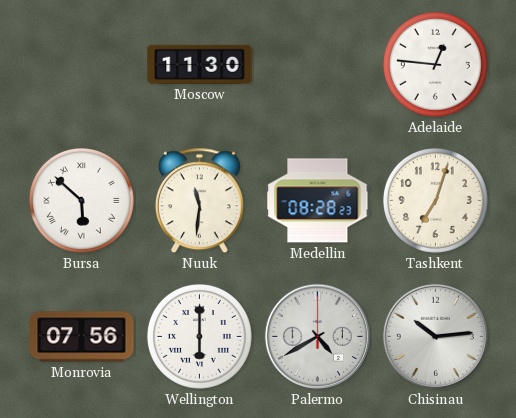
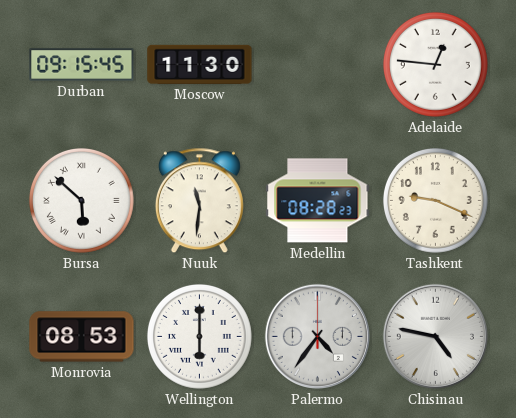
Durban: none -> 09:15
Tashkent: 7:03 -> 9:19
Monrovia: 07:56 -> 08:53
Palermo: 4:40 -> 4:36
Chisinau: 10:14 -> 4:47
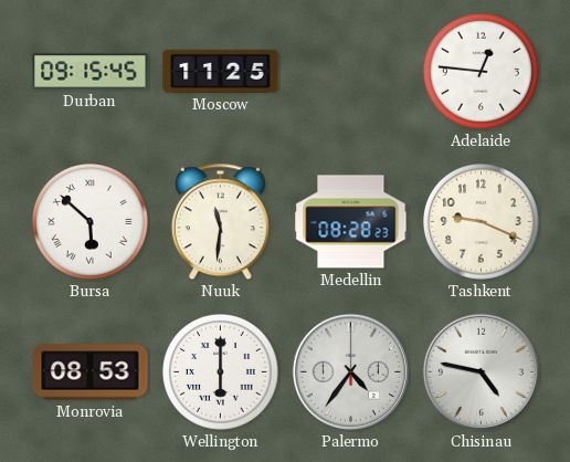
Moscow: 11:30 -> 11:25
